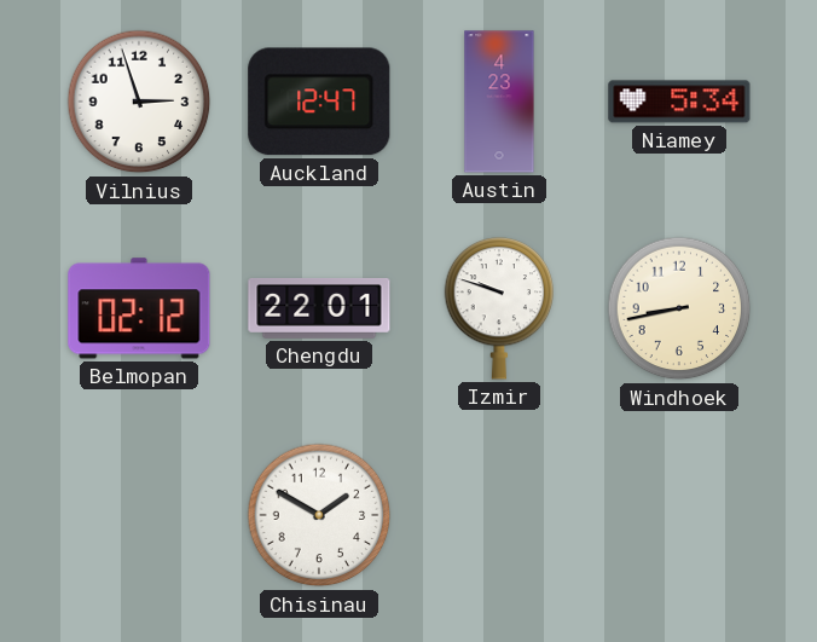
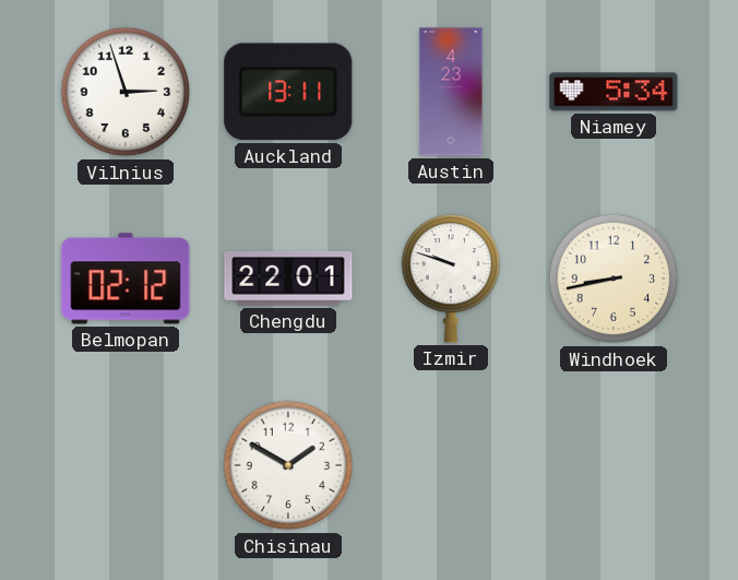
Auckland: 12:47 -> 13:11
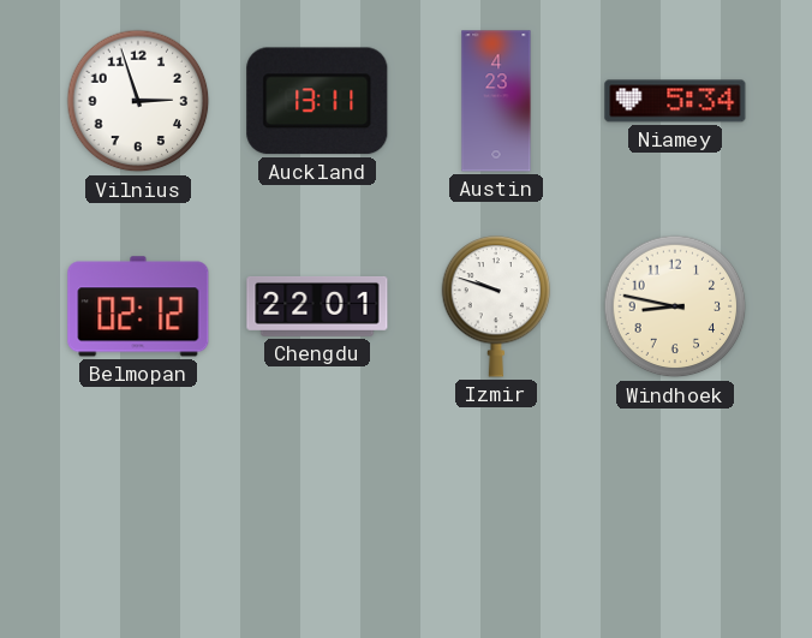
Windhoek: 8:43 -> 8:47
Chisinau: 1:50 -> none
